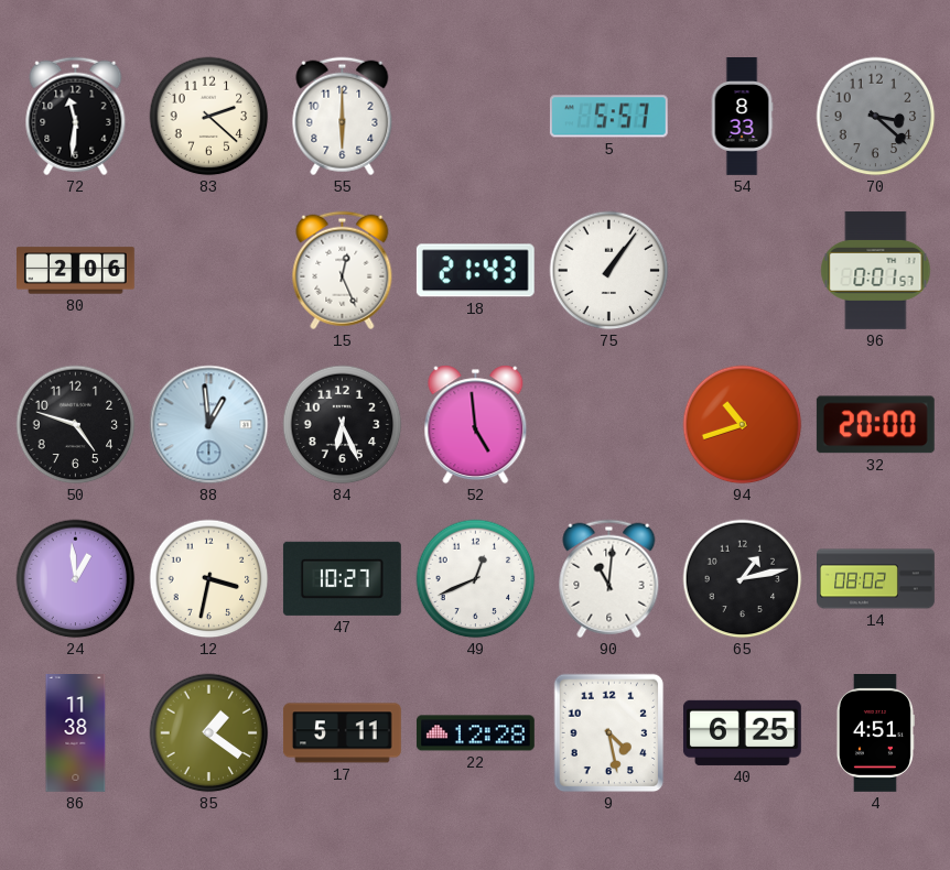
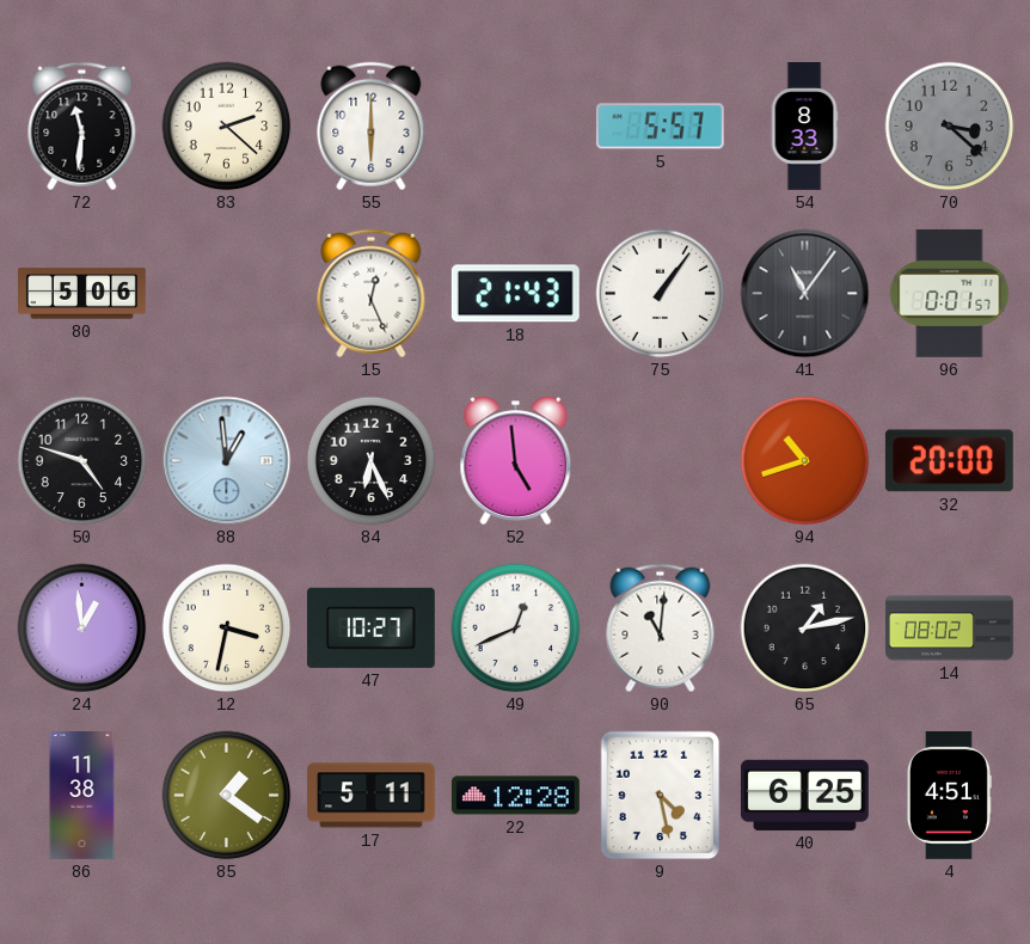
80: 2:06 -> 5:06
41: none -> 11:06
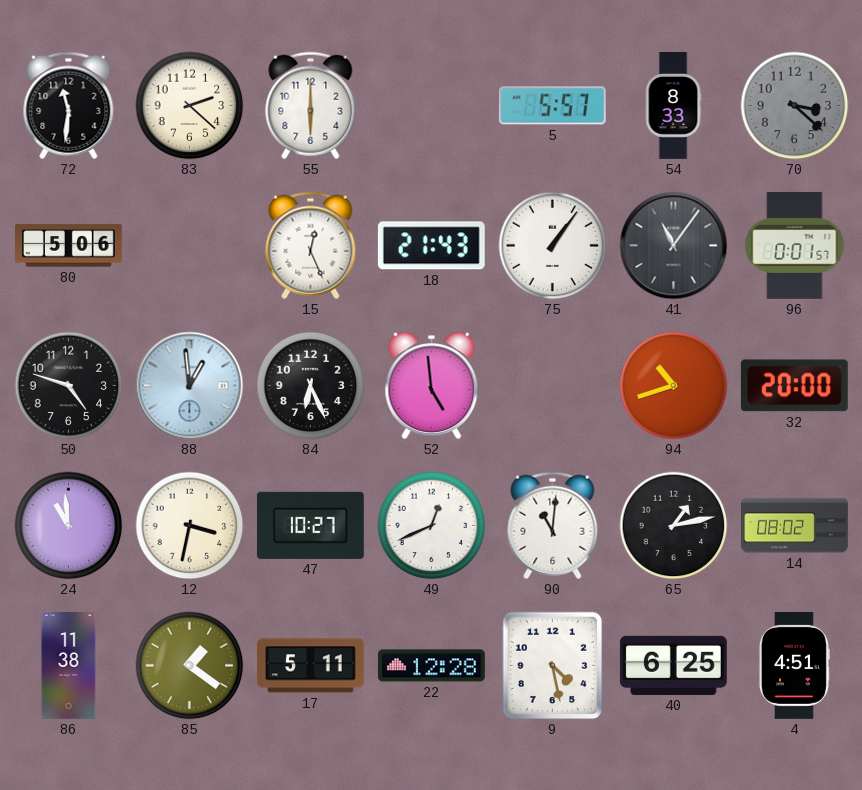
24: 12:59 -> 10:59
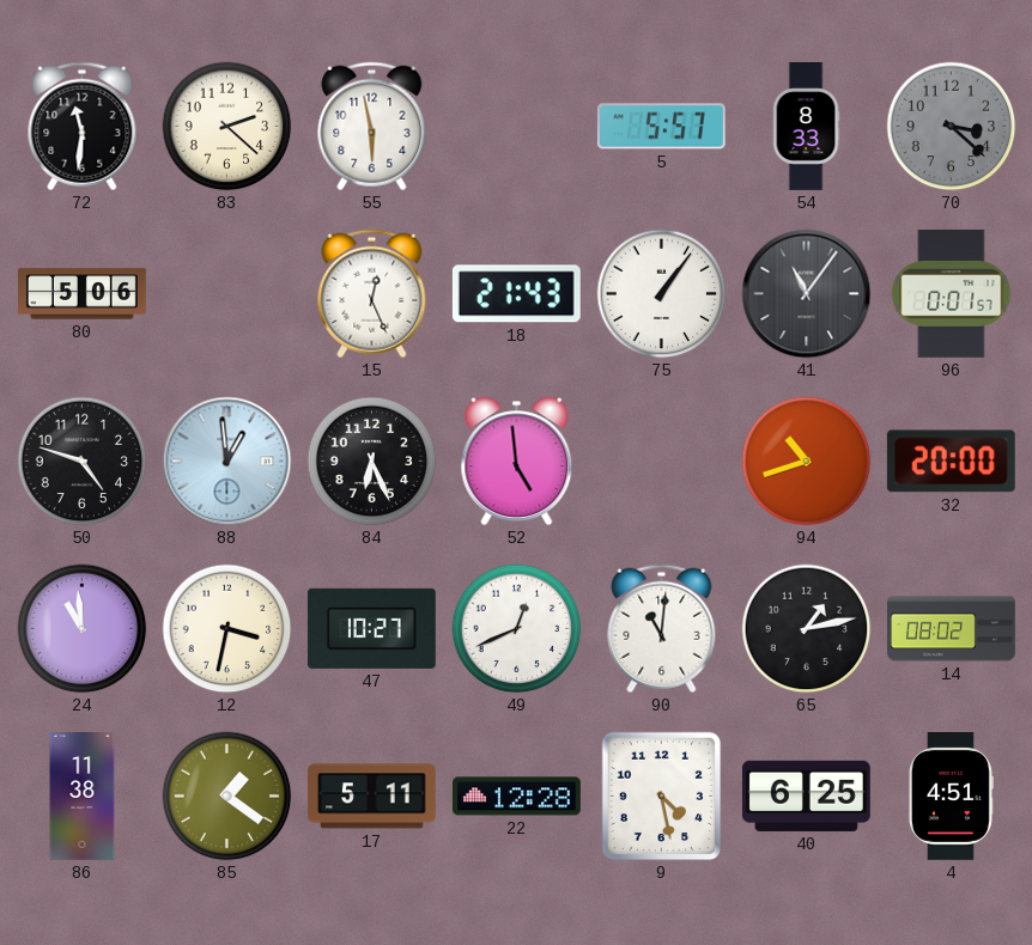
55: 6:00 -> 5:58
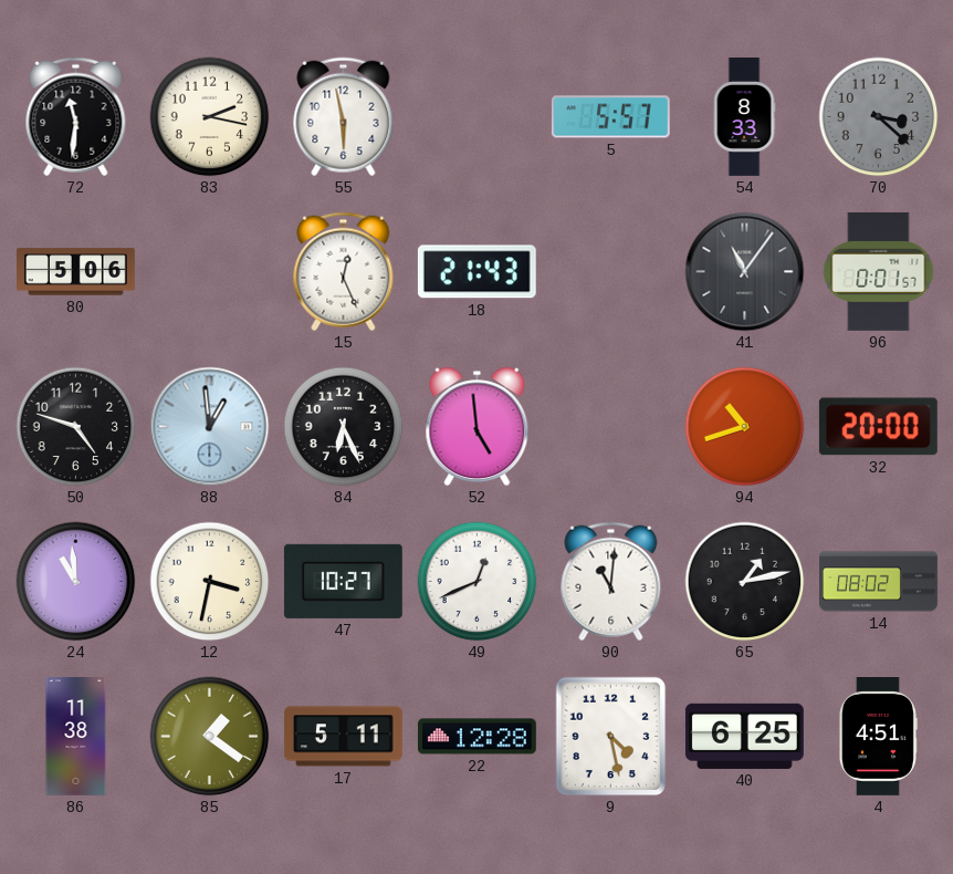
83: 2:22 -> 2:17
75: 1:06 -> none
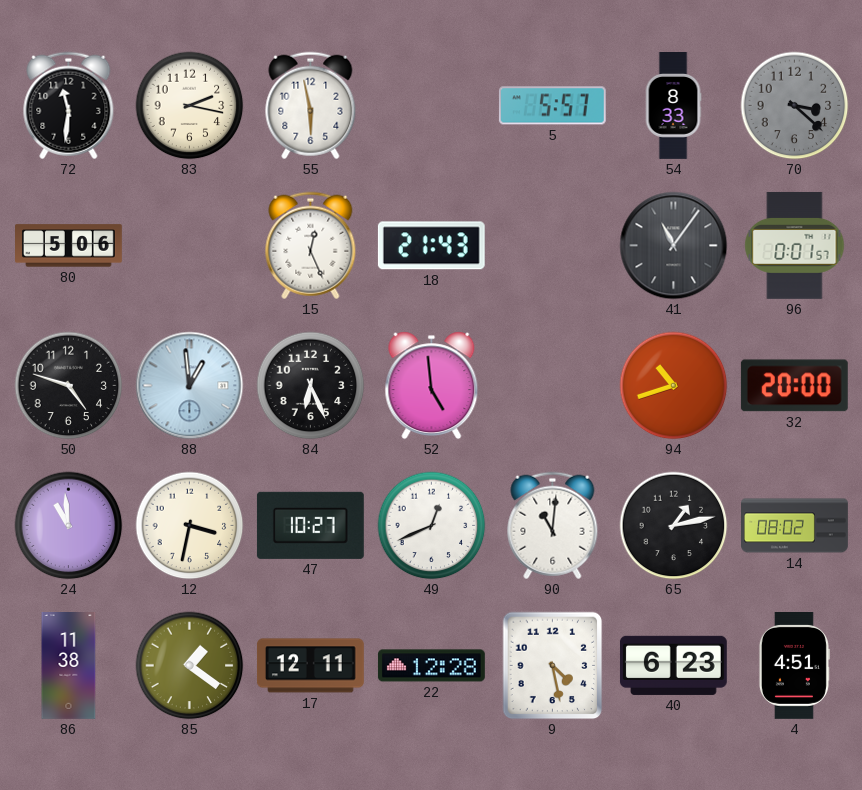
17: 5:11 -> 12:11
40: 6:25 -> 6:23
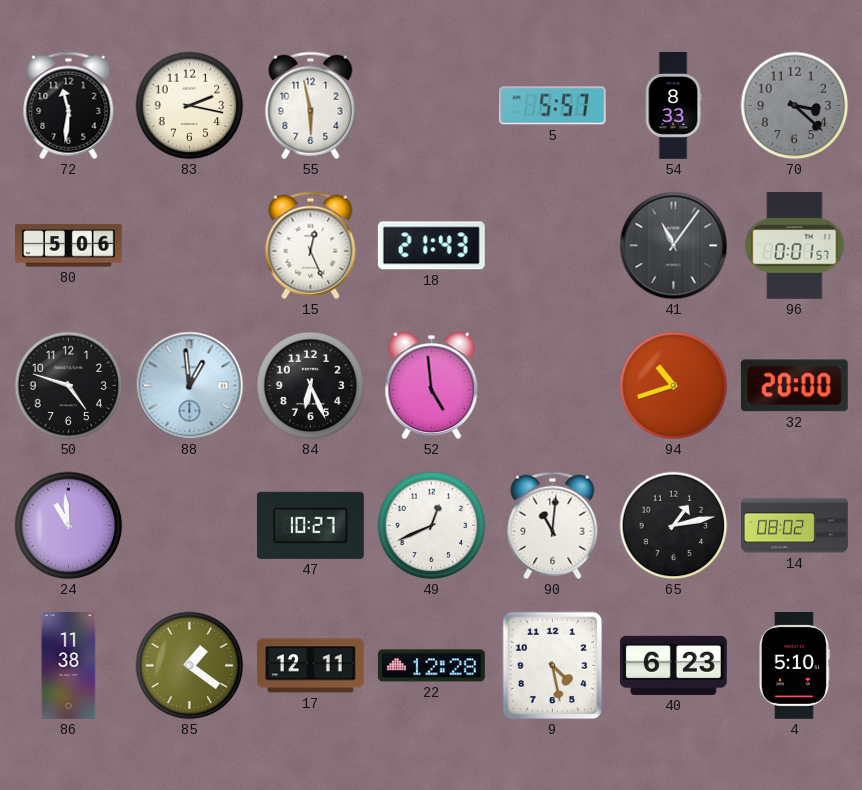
12: 3:32 -> none
4: 4:51 -> 5:10
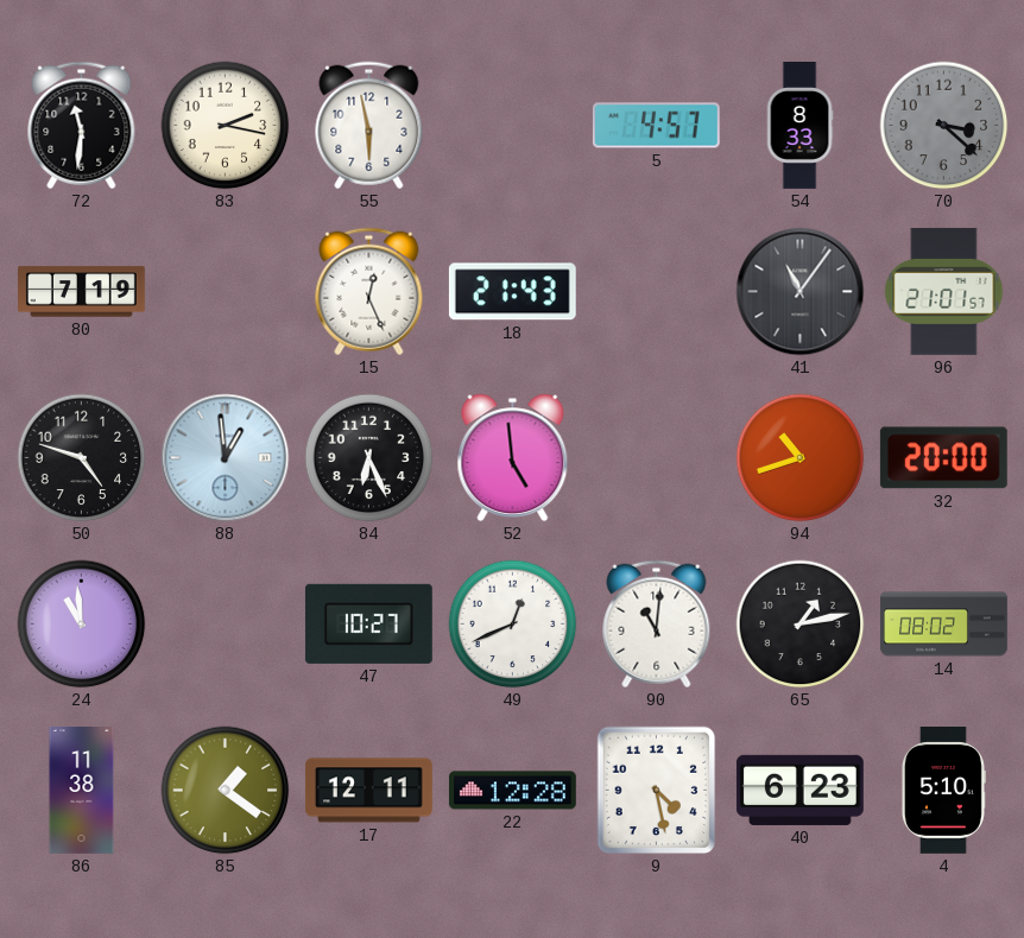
5: 5:57 -> 4:57
80: 5:06 -> 7:19
96: 0:01 -> 21:01
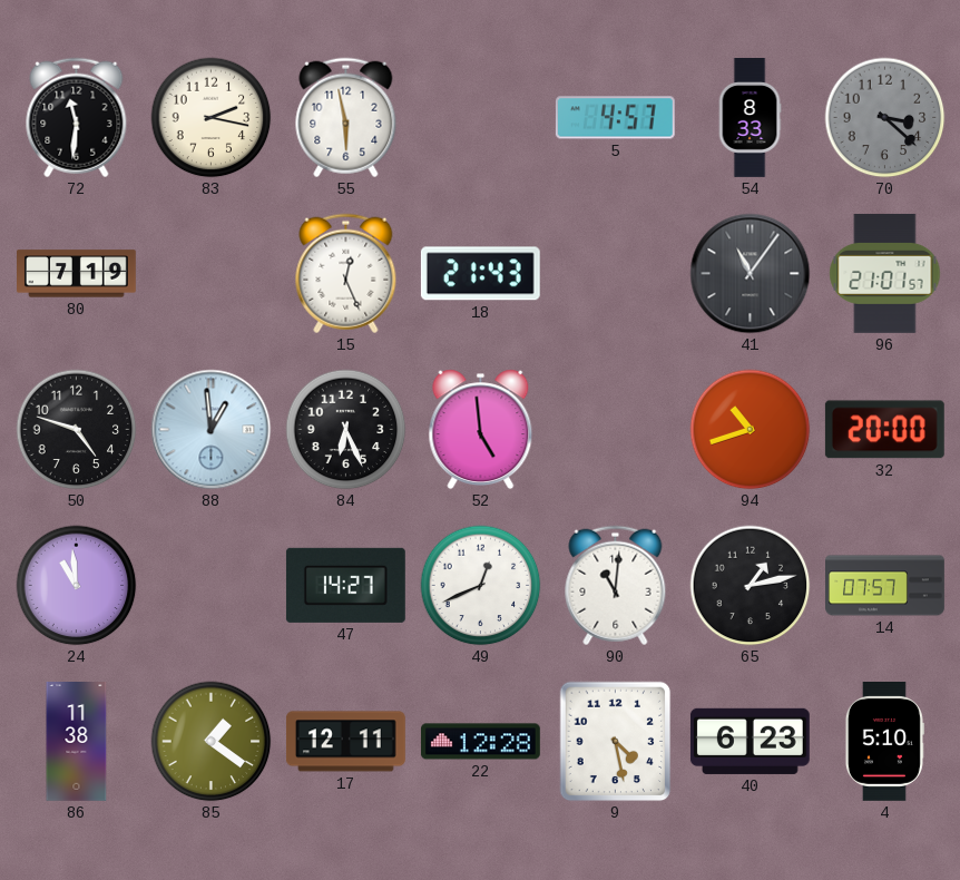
47: 10:27 -> 14:27
14: 08:02 -> 07:57
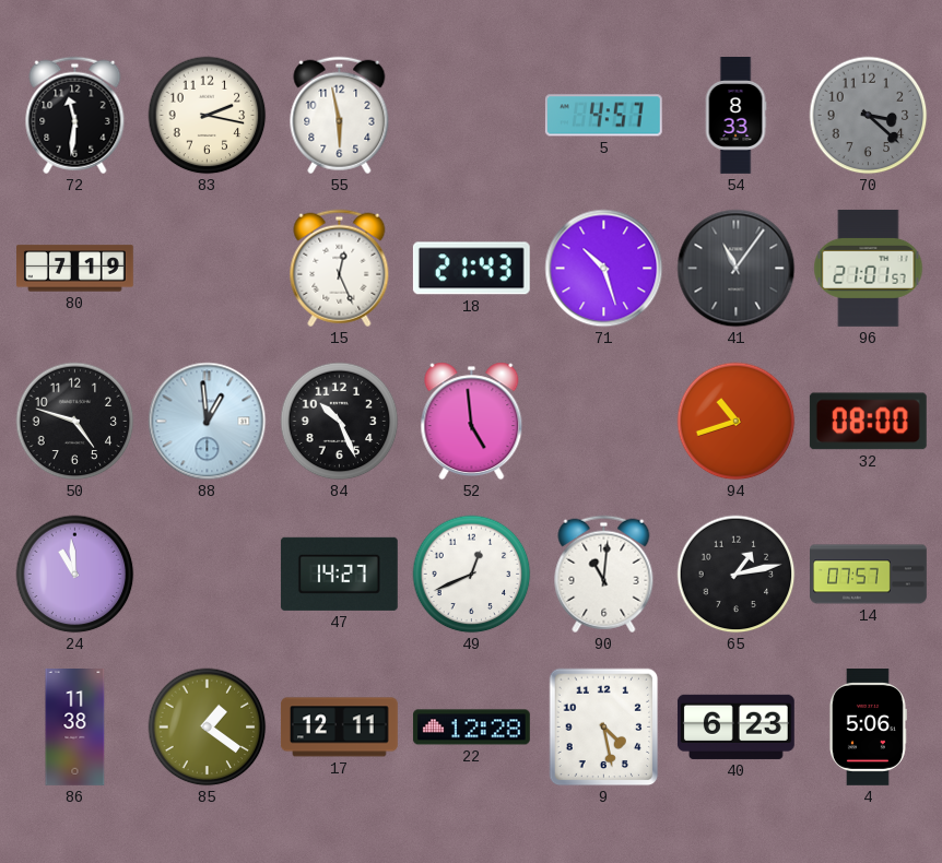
71: none -> 10:27
84: 6:26 -> 10:26
32: 20:00 -> 08:00
4: 5:10 -> 5:06
